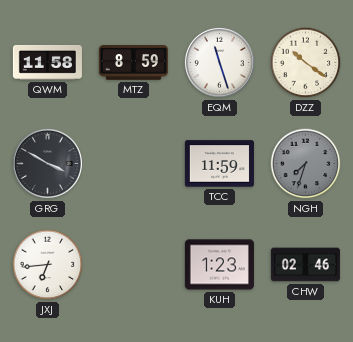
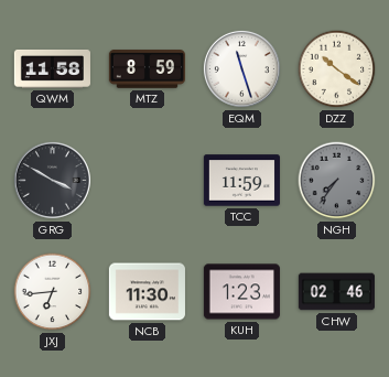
NGH: 7:33 -> 7:36
NCB: none -> 11:30
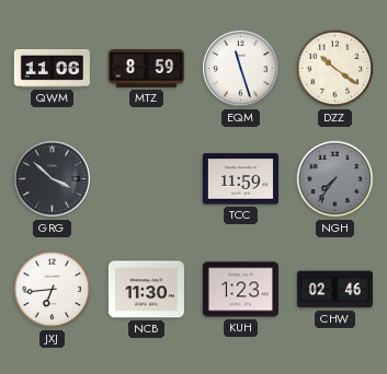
QWM: 11:58 -> 11:06
GRG: 3:50 -> 3:52
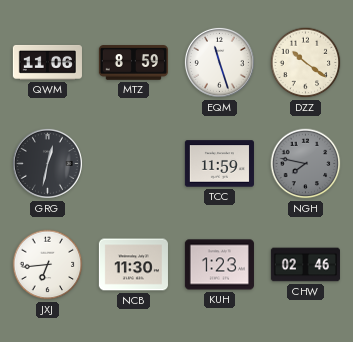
GRG: 3:52 -> 12:32
NGH: 7:36 -> 7:47
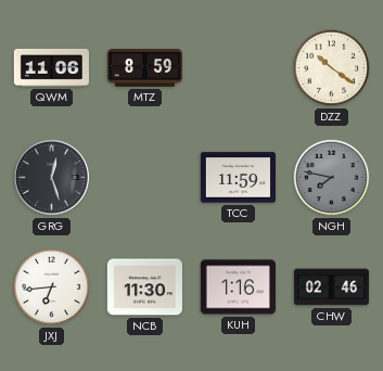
EQM: 11:27 -> none
GRG: 12:32 -> 12:27
KUH: 1:23 -> 1:16
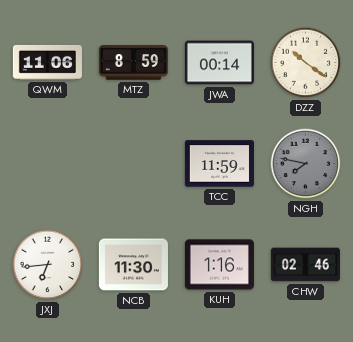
JWA: none -> 00:14
GRG: 12:27 -> none
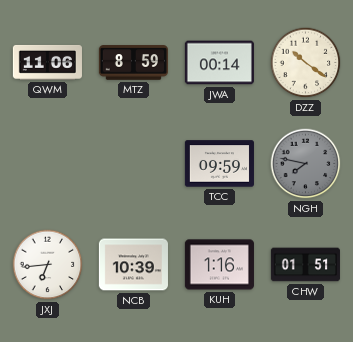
TCC: 11:59 -> 09:59
NCB: 11:30 -> 10:39
CHW: 02:46 -> 01:51
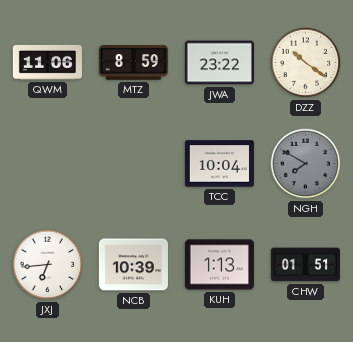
JWA: 00:14 -> 23:22
TCC: 09:59 -> 10:04
NGH: 7:47 -> 7:50
KUH: 1:16 -> 1:13
